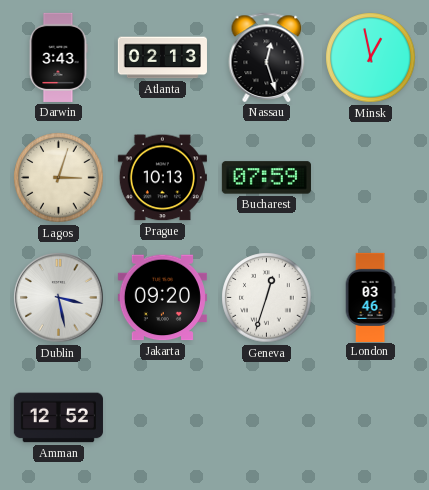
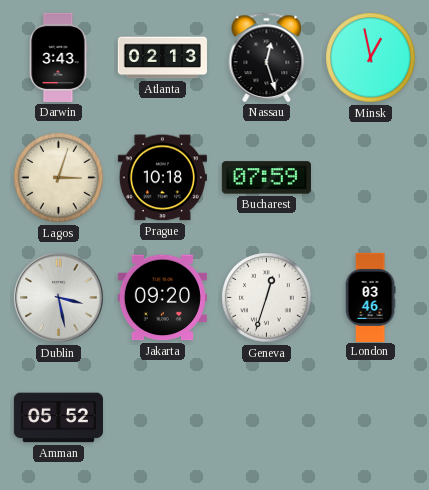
Prague: 10:13 -> 10:18
Amman: 12:52 -> 05:52
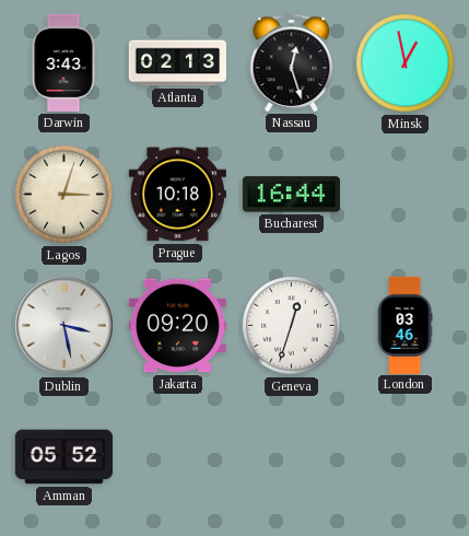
Bucharest: 07:59 -> 16:44
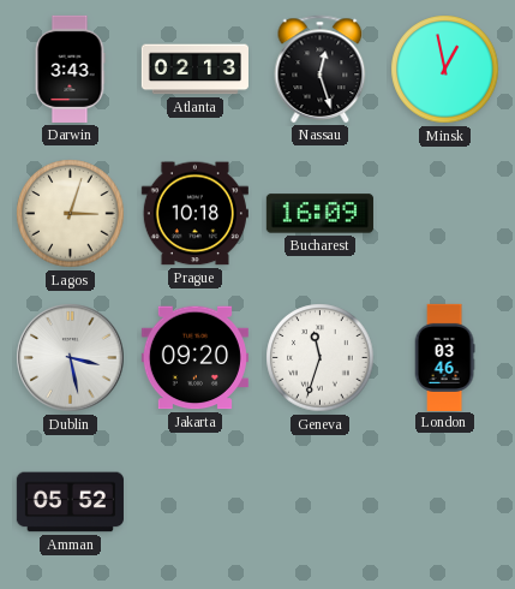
Bucharest: 16:44 -> 16:09
Geneva: 12:33 -> 11:33
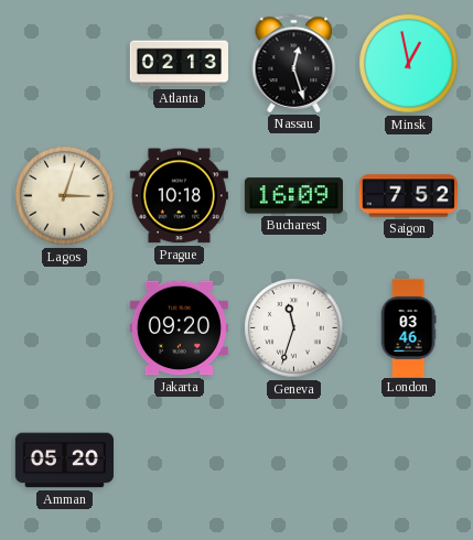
Darwin: 3:43 -> none
Saigon: none -> 7:52
Dublin: 3:28 -> none
Amman: 05:52 -> 05:20
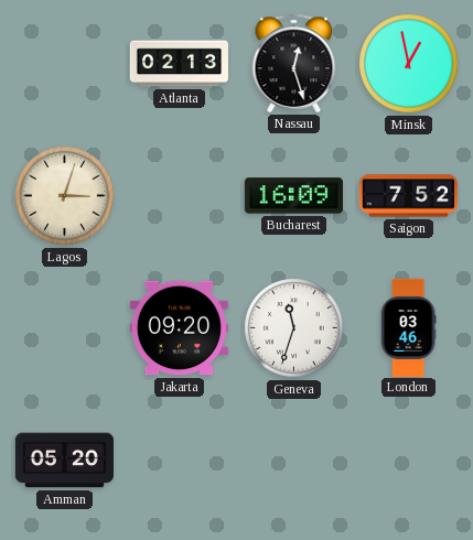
Prague: 10:18 -> none
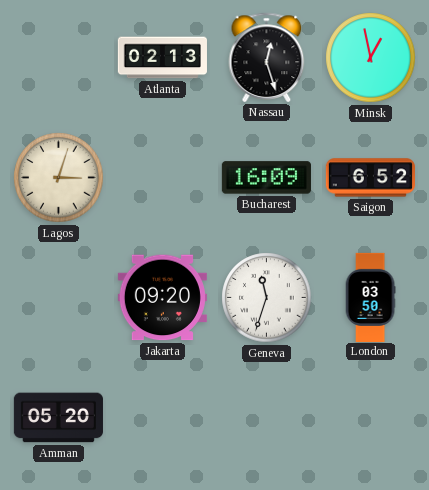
Saigon: 7:52 -> 6:52
London: 03:46 -> 03:50
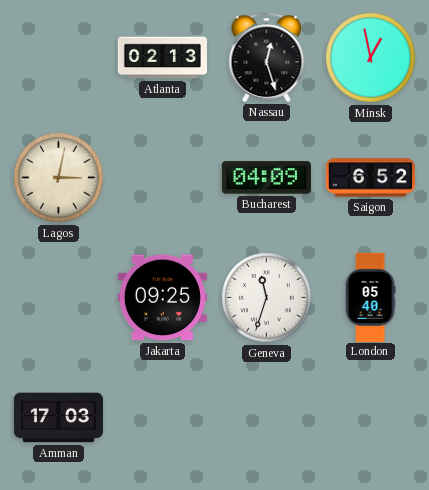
Lagos: 3:03 -> 3:02
Bucharest: 16:09 -> 04:09
Jakarta: 09:20 -> 09:25
London: 03:50 -> 05:40
Amman: 05:20 -> 17:03
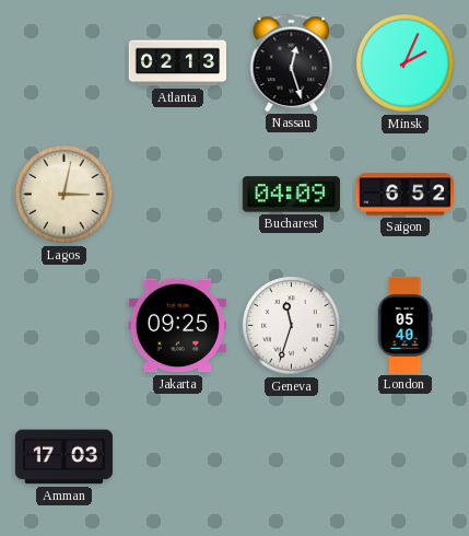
Minsk: 12:58 -> 2:04
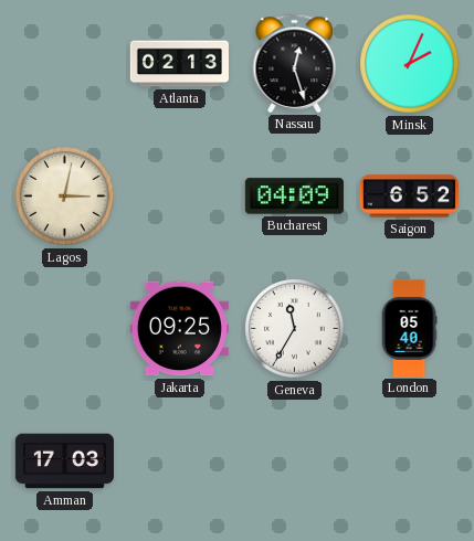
Geneva: 11:33 -> 11:35
